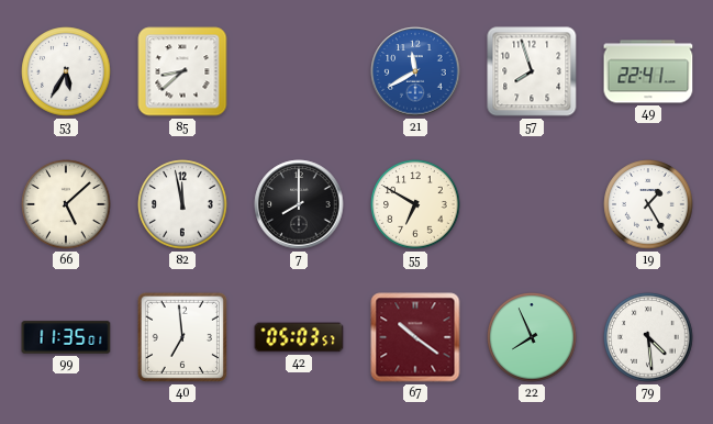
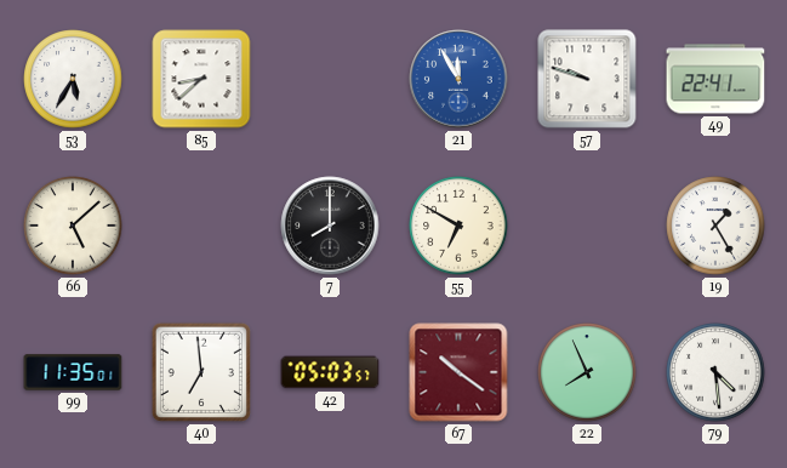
21: 11:40 -> 11:55
57: 7:57 -> 9:48
82: 11:58 -> none
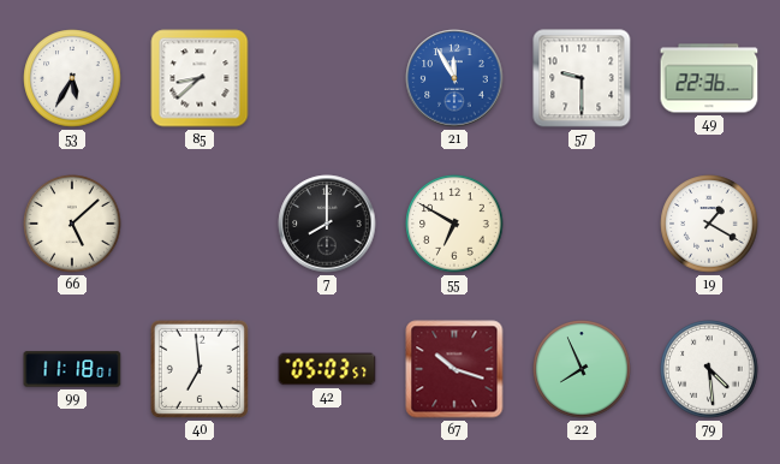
57: 9:48 -> 9:30
49: 22:41 -> 22:36
19: 1:25 -> 1:20
99: 11:35 -> 11:18
67: 10:21 -> 10:18
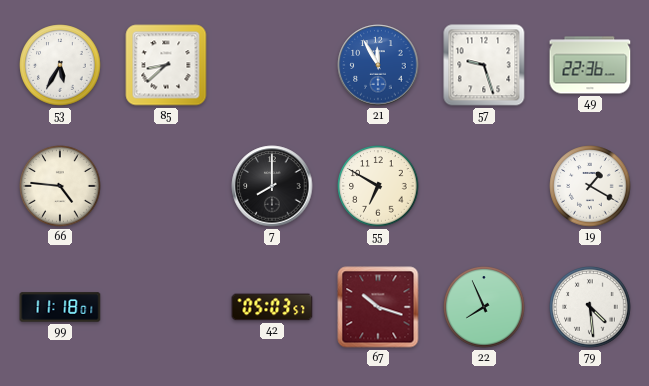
57: 9:30 -> 9:27
66: 5:08 -> 4:46
40: 6:59 -> none
